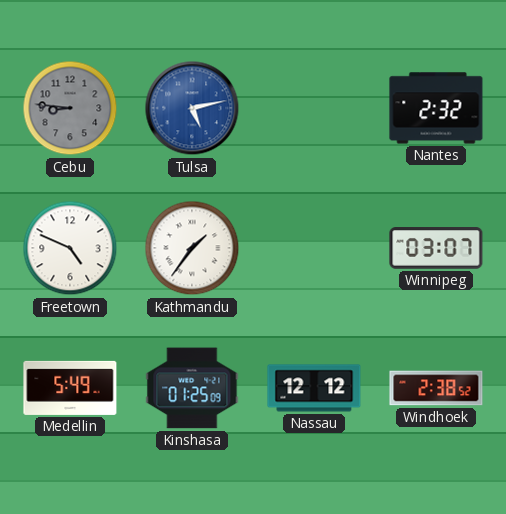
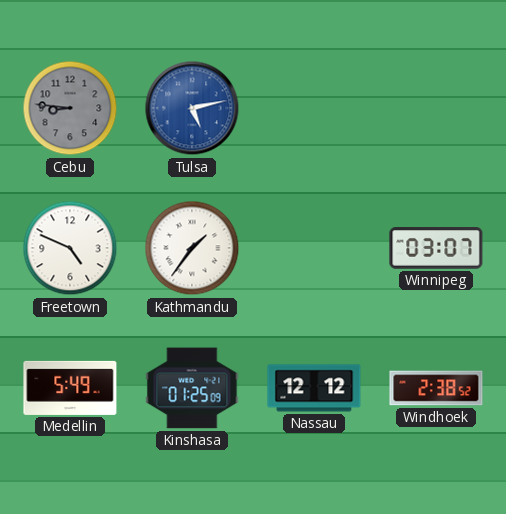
Nantes: 2:32 -> none
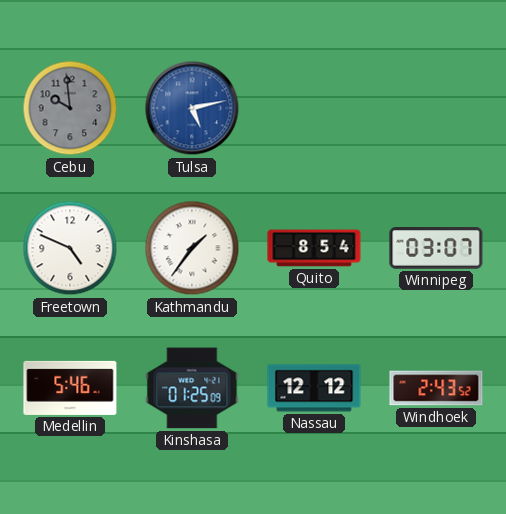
Cebu: 8:46 -> 9:59
Quito: none -> 8:54
Medellin: 5:49 -> 5:46
Windhoek: 2:38 -> 2:43
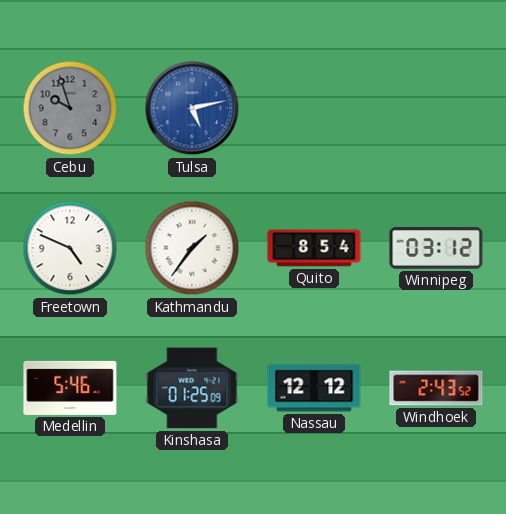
Cebu: 9:59 -> 9:57
Winnipeg: 03:07 -> 03:12
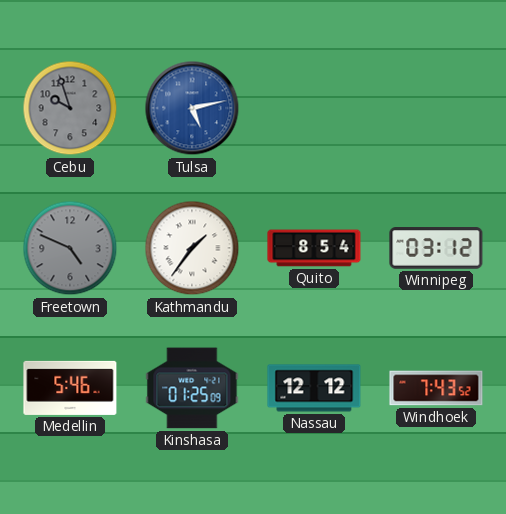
Freetown dial: white -> grey
Windhoek: 2:43 -> 7:43
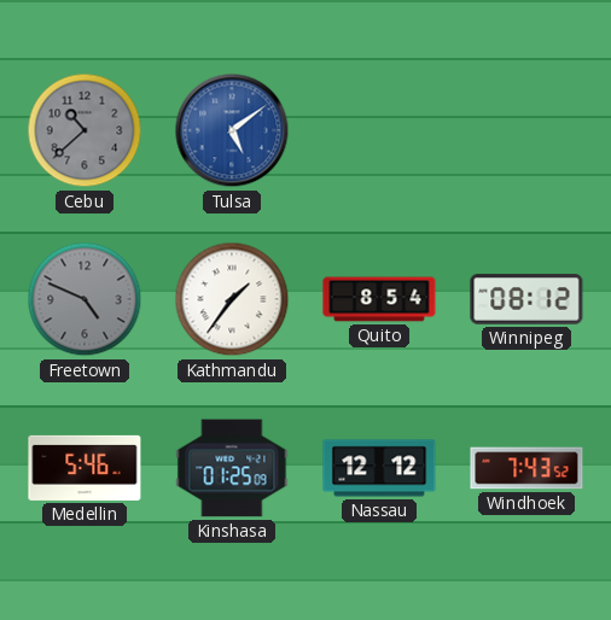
Cebu: 9:57 -> 10:38
Tulsa: 5:13 -> 5:09
Winnipeg: 03:12 -> 08:12
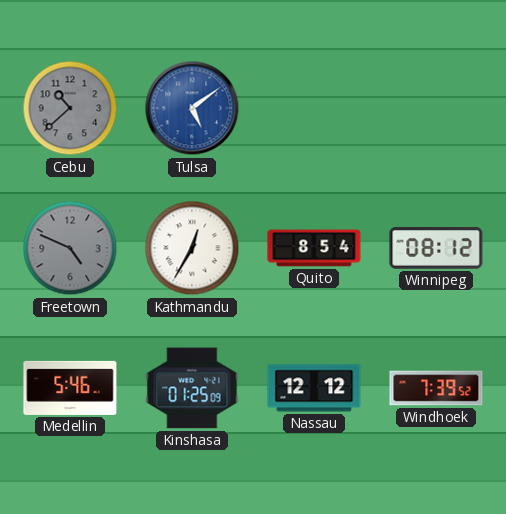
Kathmandu: 1:36 -> 12:35
Windhoek: 7:43 -> 7:39
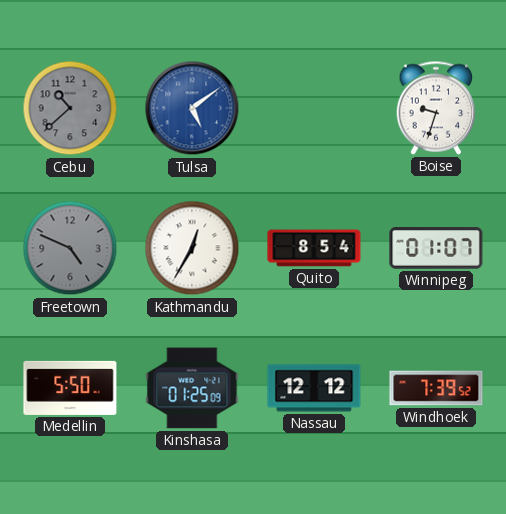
Boise: none -> 9:33
Winnipeg: 08:12 -> 01:07
Medellin: 5:46 -> 5:50
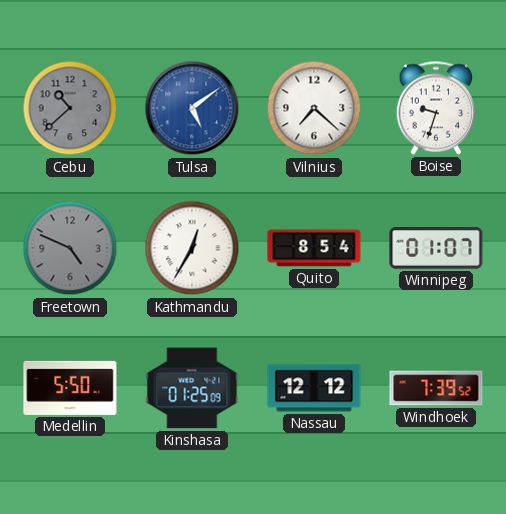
Vilnius: none -> 7:22
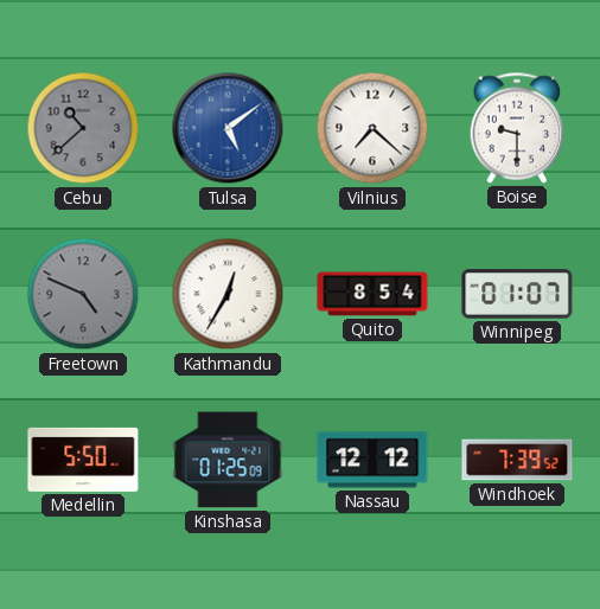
Boise: 9:33 -> 9:30
